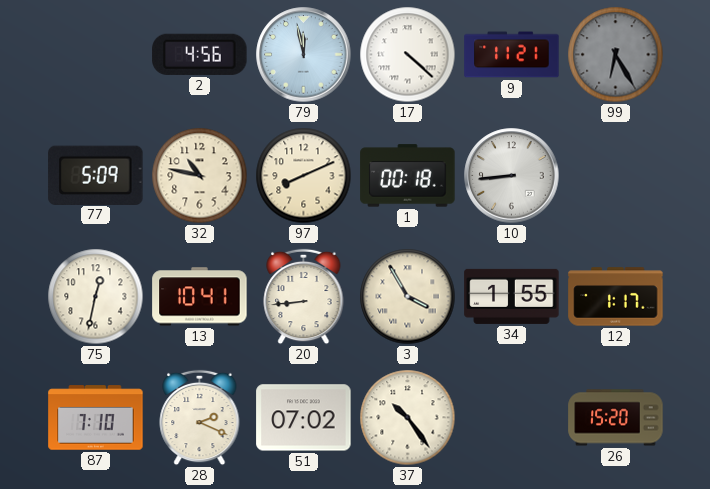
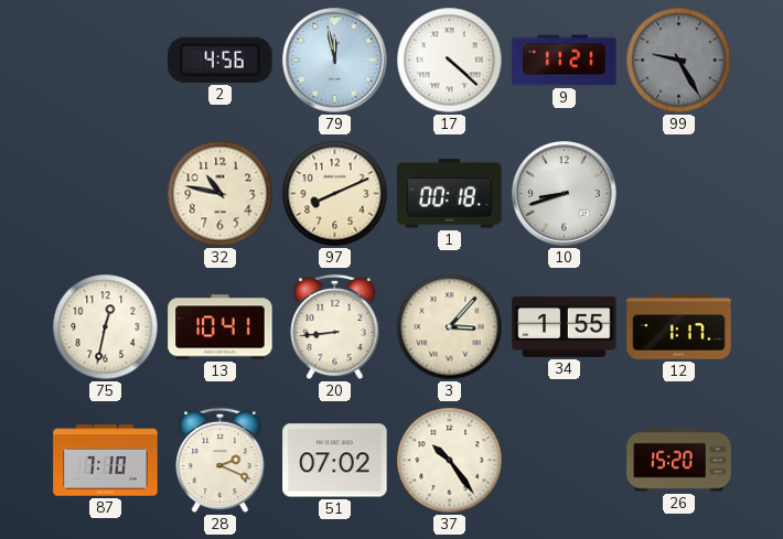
99: 6:25 -> 9:25
77: 5:09 -> none
10: 8:44 -> 8:42
3: 3:55 -> 3:07
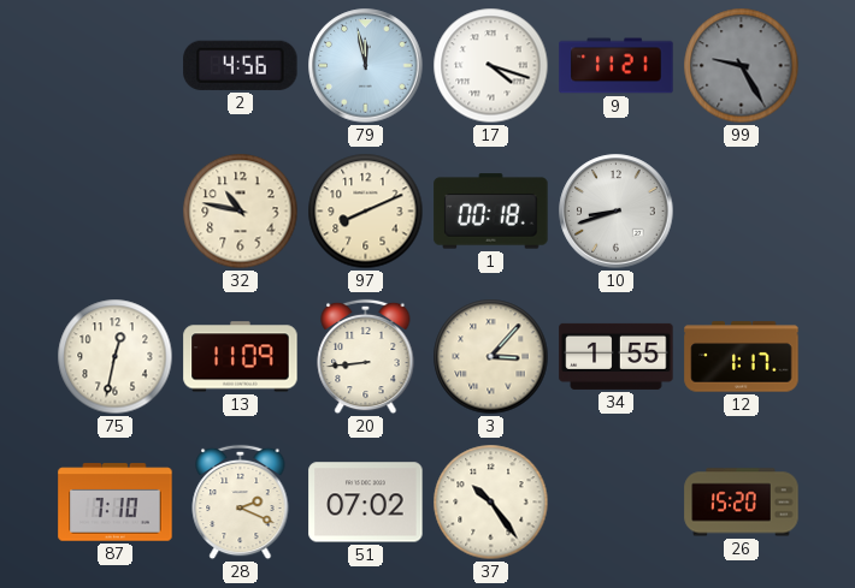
17: 4:22 -> 4:18
13: 10:41 -> 11:09
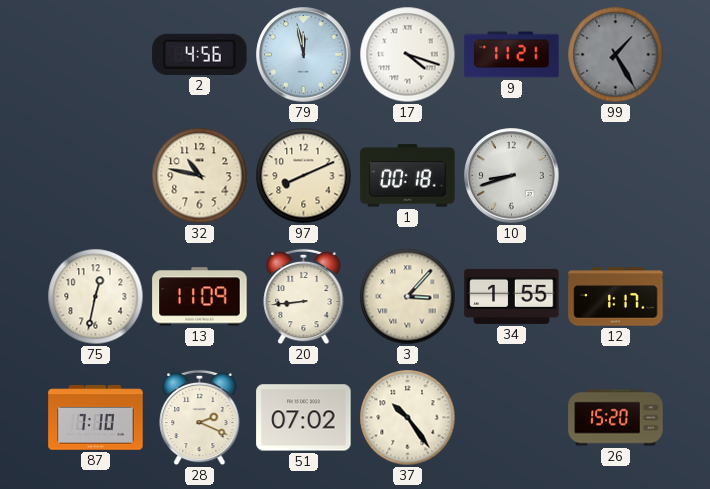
99: 9:25 -> 1:25
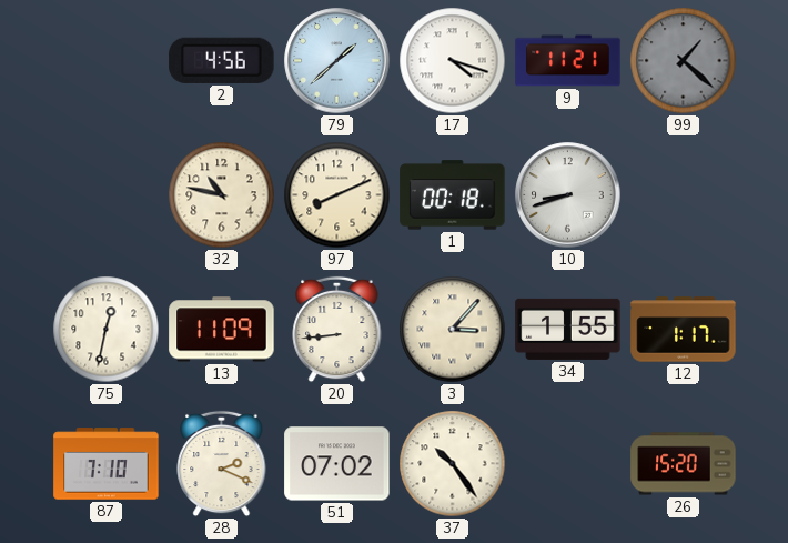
79: 11:58 -> 1:38
99: 1:25 -> 1:22
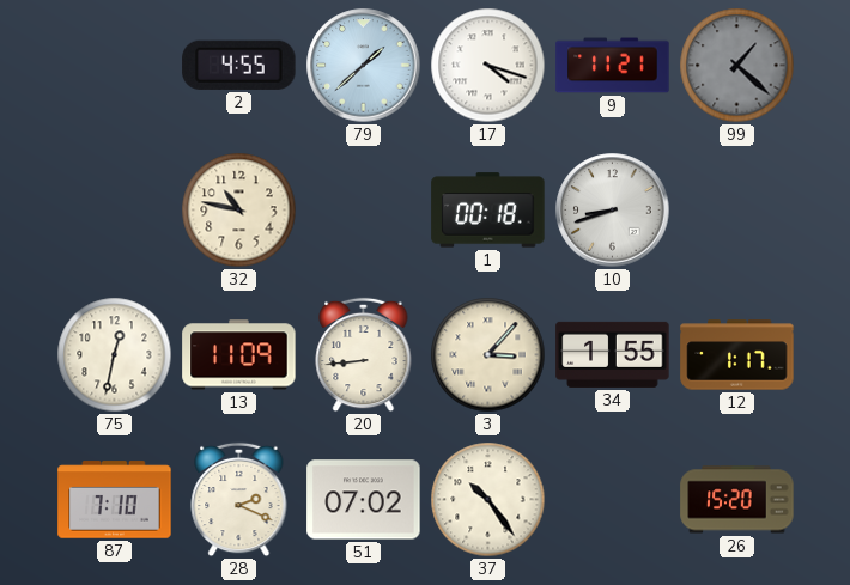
2: 4:56 -> 4:55
97: 8:11 -> none
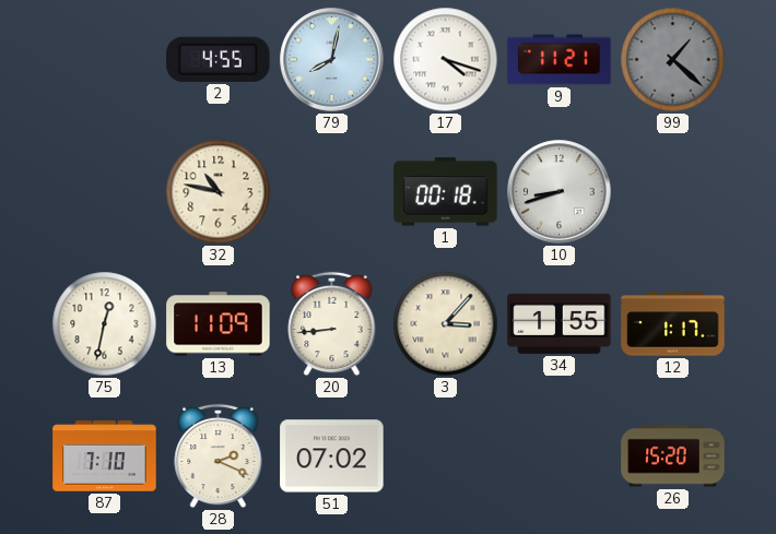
79: 1:38 -> 8:02
37: 10:24 -> none
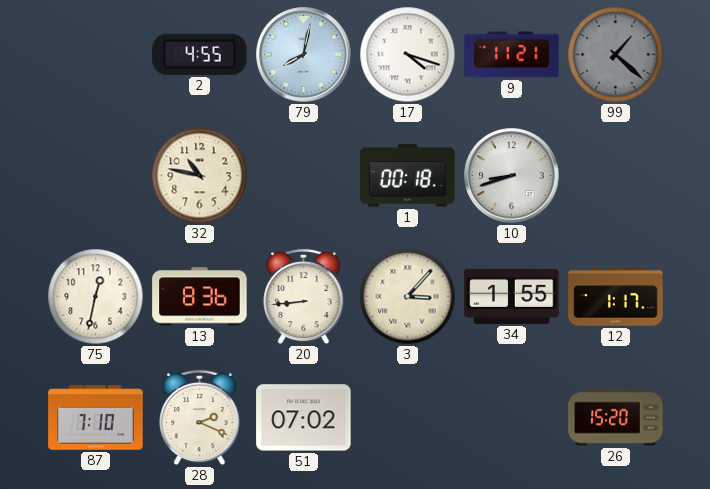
13: 11:09 -> 8:36
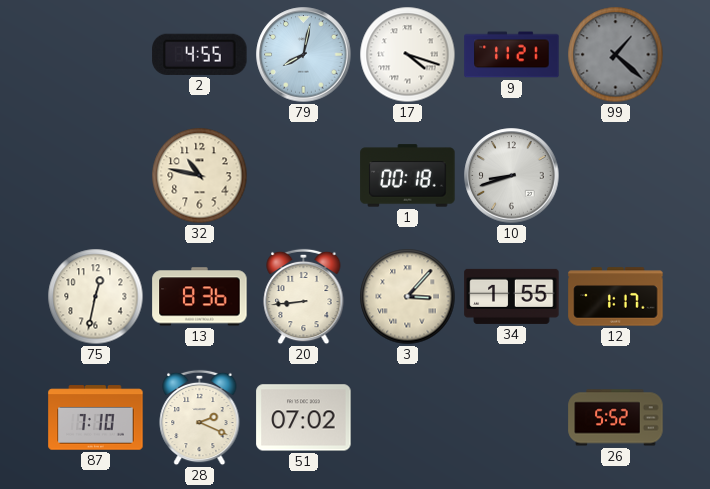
26: 15:20 -> 5:52
